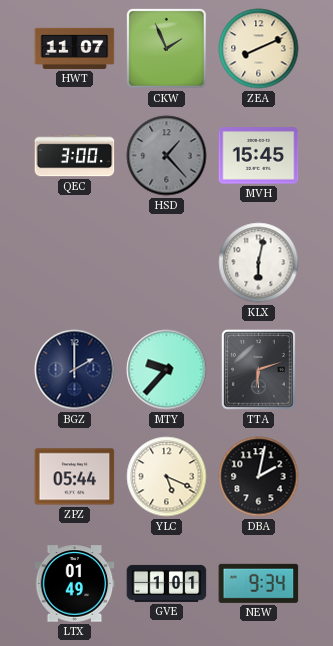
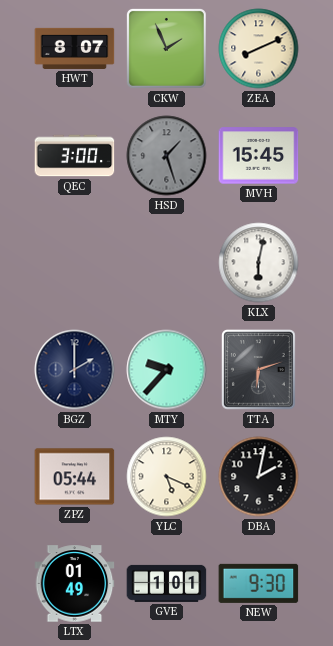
HWT: 11:07 -> 8:07
HSD: 1:23 -> 1:27
NEW: 9:34 -> 9:30
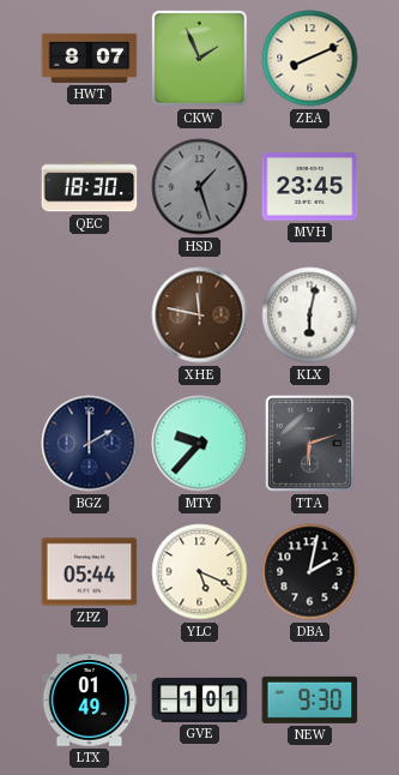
QEC: 3:00 -> 18:30
MVH: 15:45 -> 23:45
XHE: none -> 11:47
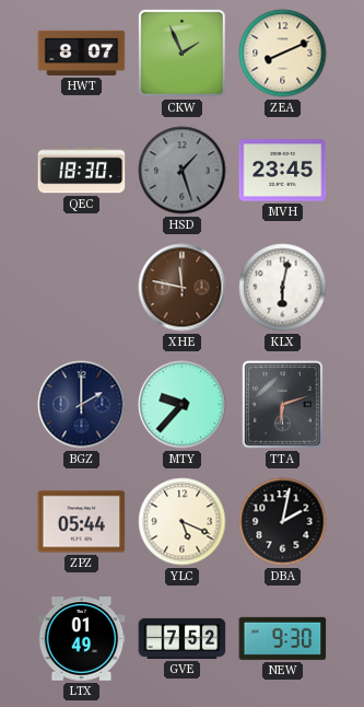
GVE: 1:01 -> 7:52
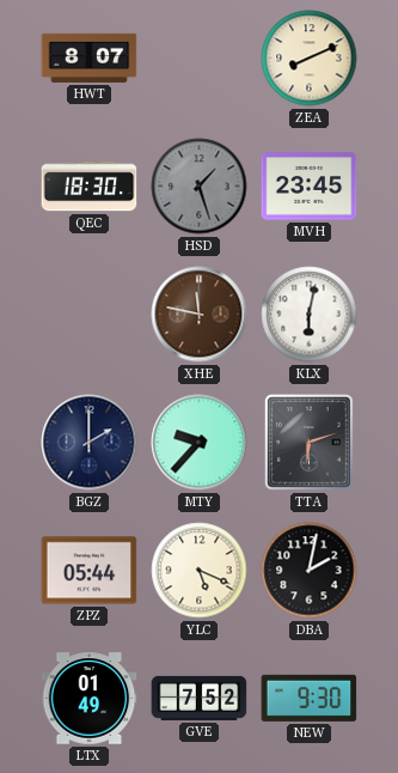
CKW: 1:56 -> none
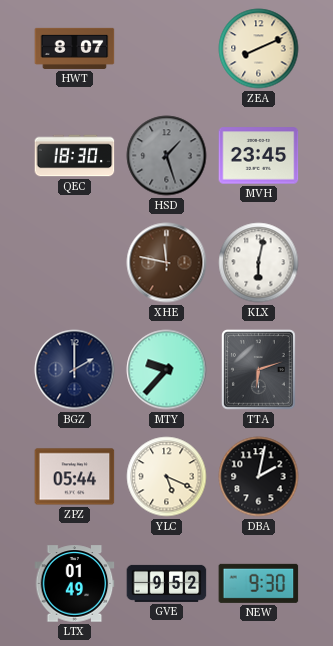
GVE: 7:52 -> 9:52
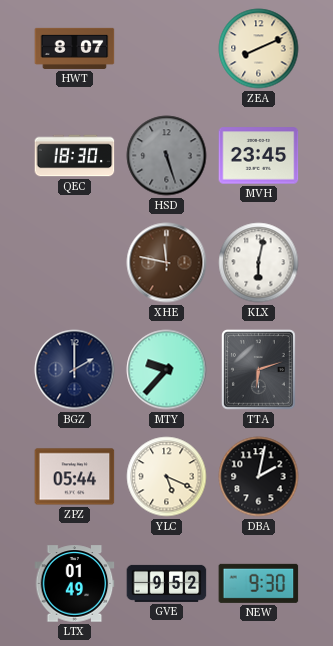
HSD: 1:27 -> 5:27
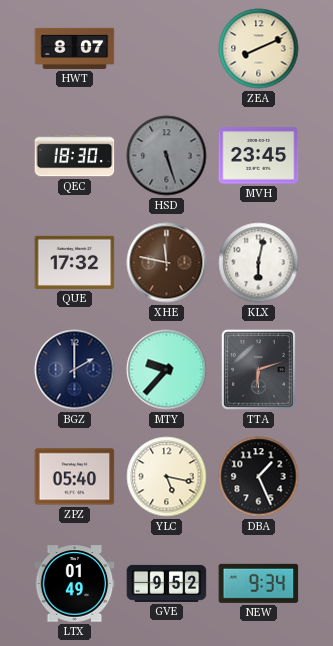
QUE: none -> 17:32
ZPZ: 05:44 -> 05:40
YLC: 5:19 -> 5:17
DBA: 2:02 -> 1:26
NEW: 9:30 -> 9:34
